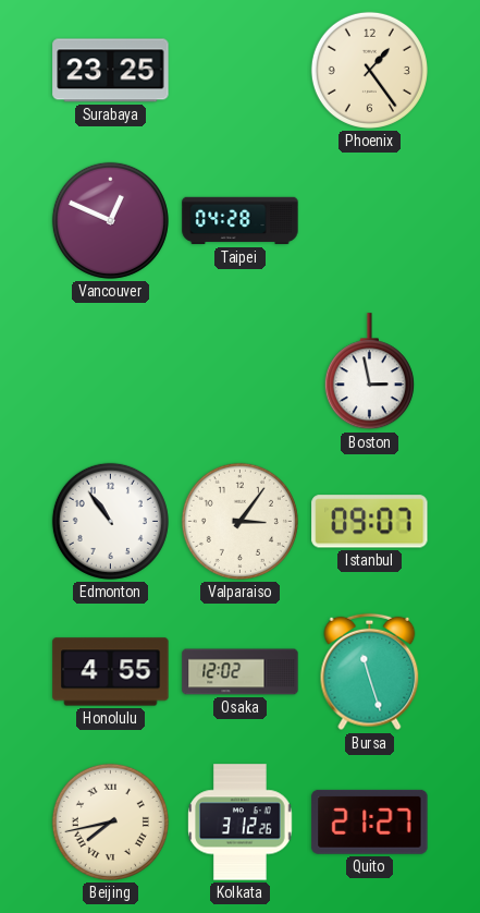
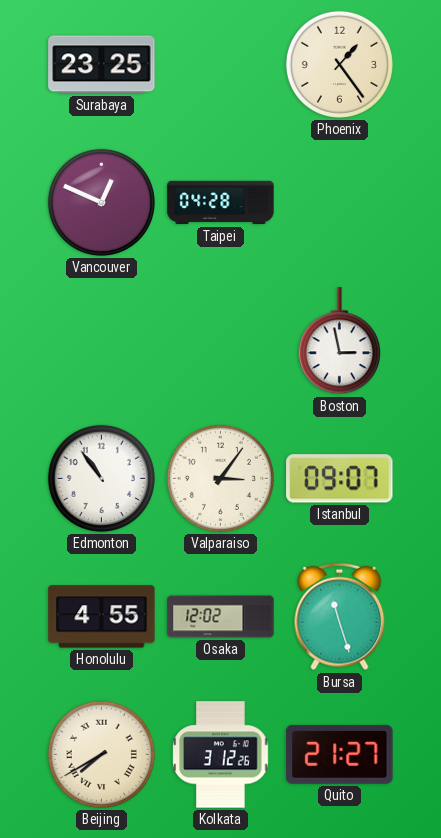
Beijing: 7:43 -> 7:40
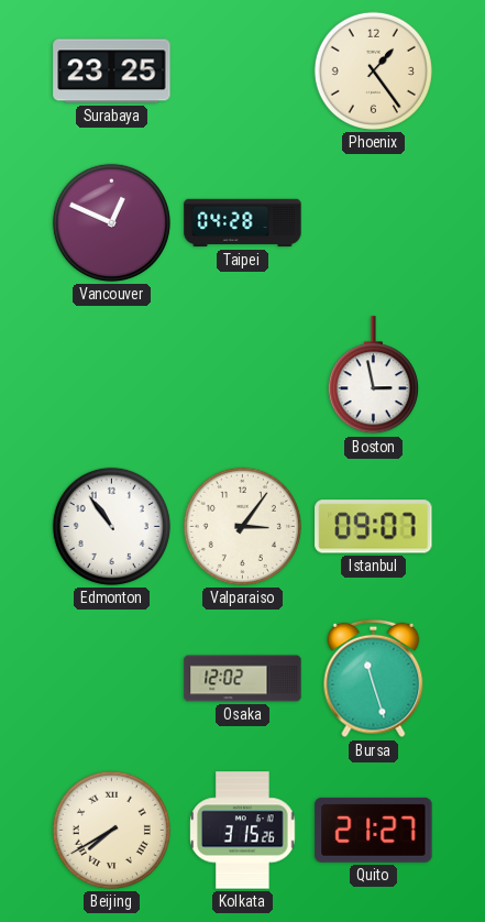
Honolulu: 4:55 -> none
Kolkata: 3:12 -> 3:15
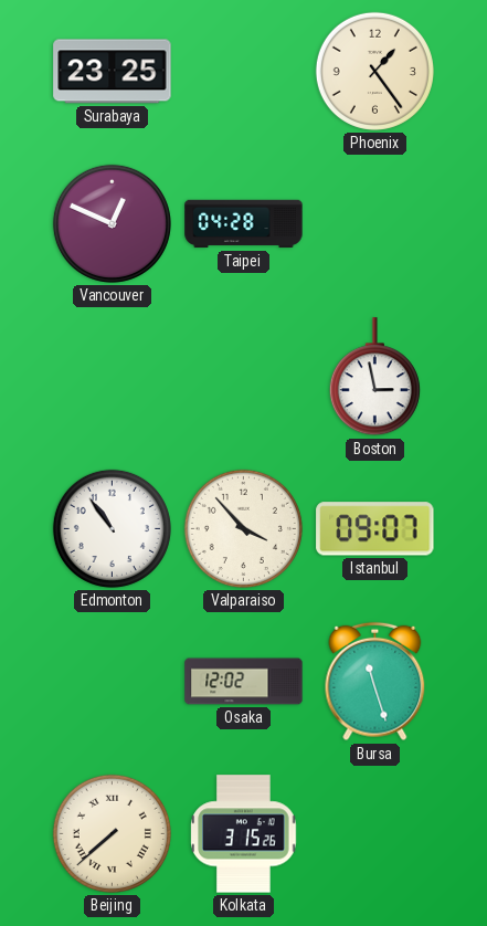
Valparaiso: 3:06 -> 3:53
Beijing: 7:40 -> 7:38
Quito: 21:27 -> none
